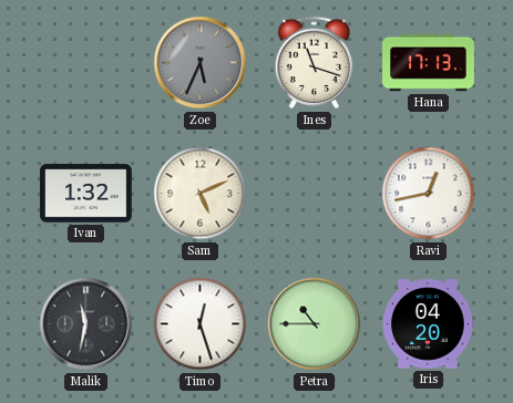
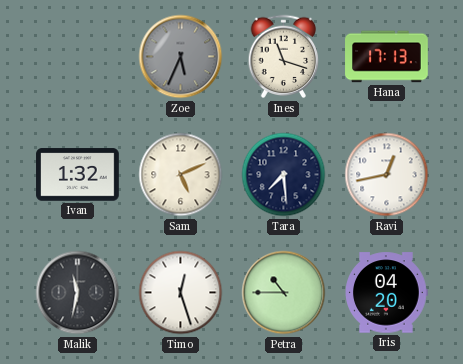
Tara: none -> 7:29
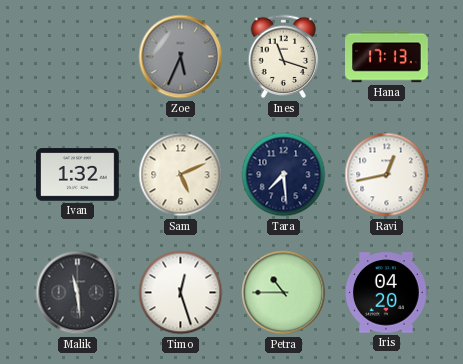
Malik: 11:32 -> 11:29
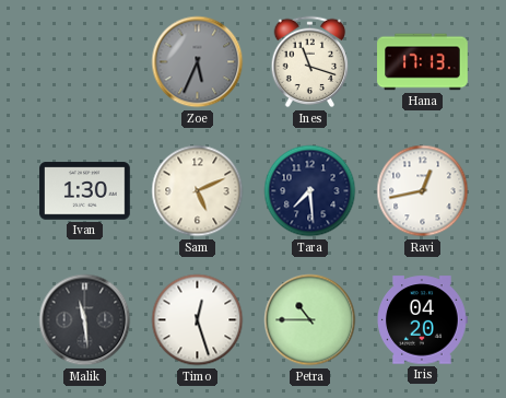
Ivan: 1:32 -> 1:30
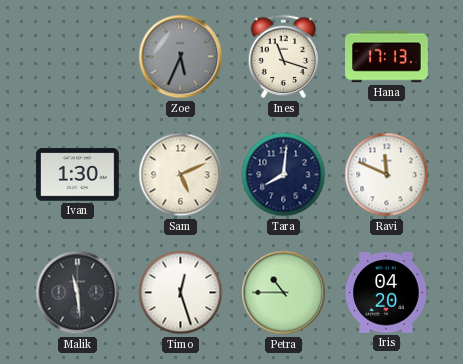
Tara: 7:29 -> 8:01
Ravi: 12:43 -> 11:49
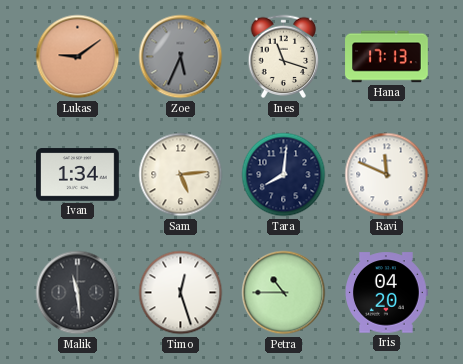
Lukas: none -> 9:09
Ivan: 1:30 -> 1:34
Sam: 5:11 -> 5:14
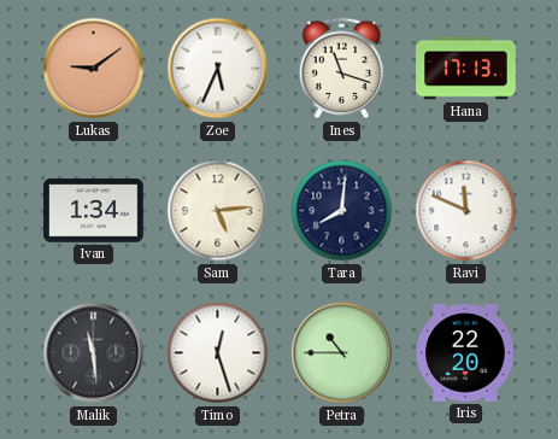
Zoe dial: grey -> white
Iris: 04:20 -> 22:20
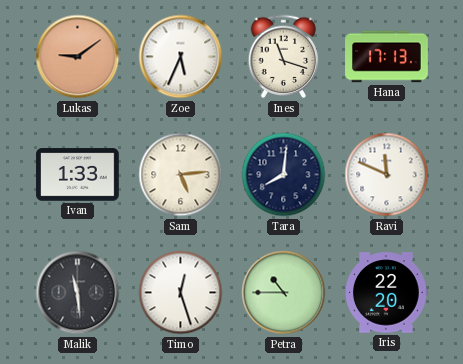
Ivan: 1:34 -> 1:33
